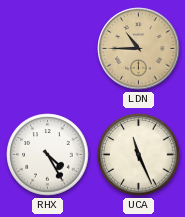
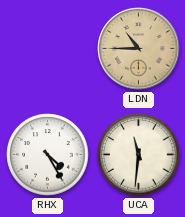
UCA: 11:26 -> 11:31
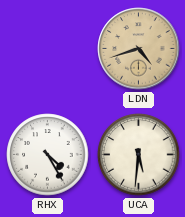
LDN: 10:45 -> 4:42
UCA: 11:31 -> 5:31
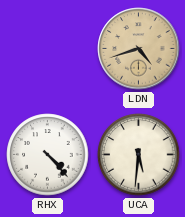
RHX: 4:25 -> 4:23
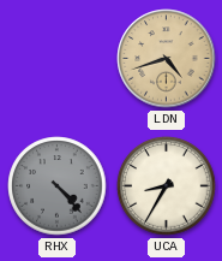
RHX dial: white -> grey
UCA: 5:31 -> 8:35
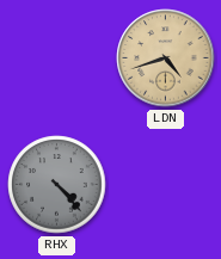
UCA: 8:35 -> none
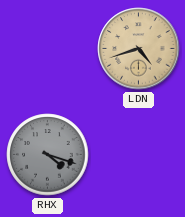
RHX: 4:23 -> 4:18
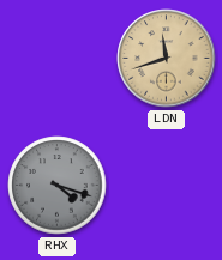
LDN: 4:42 -> 11:42
